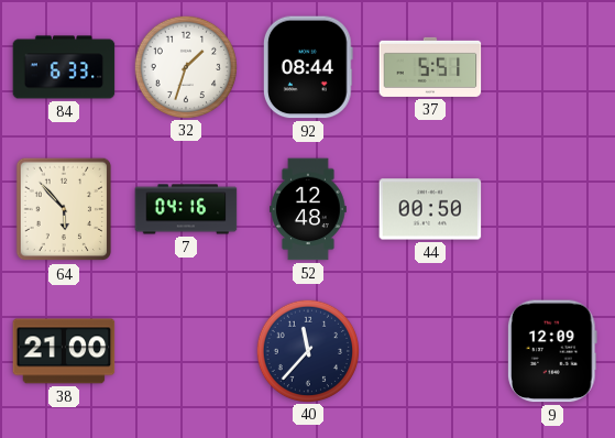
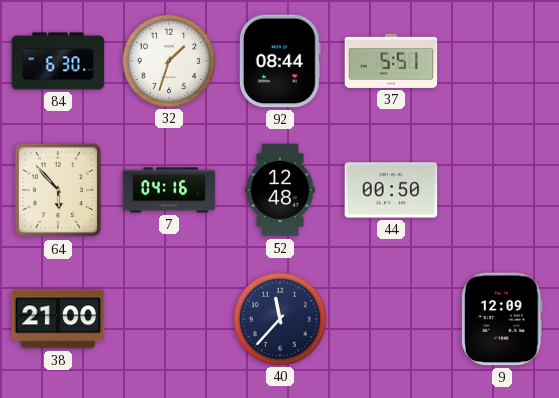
84: 6:33 -> 6:30
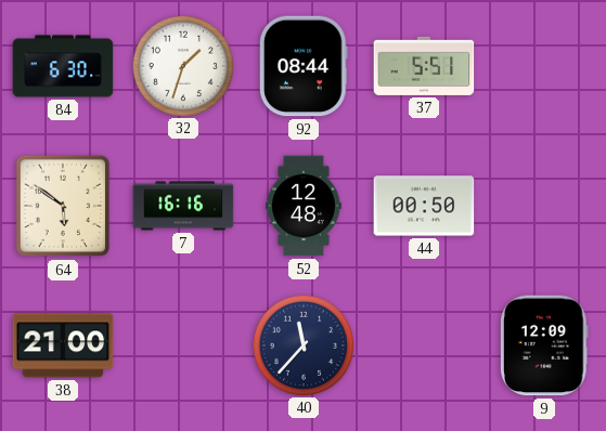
64: 5:53 -> 5:51
7: 04:16 -> 16:16
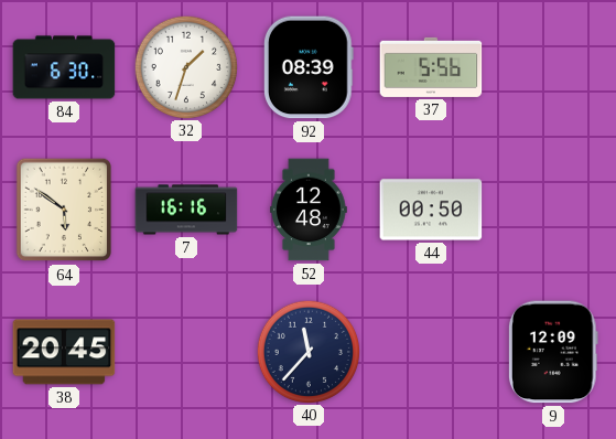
92: 08:44 -> 08:39
37: 5:51 -> 5:56
38: 21:00 -> 20:45
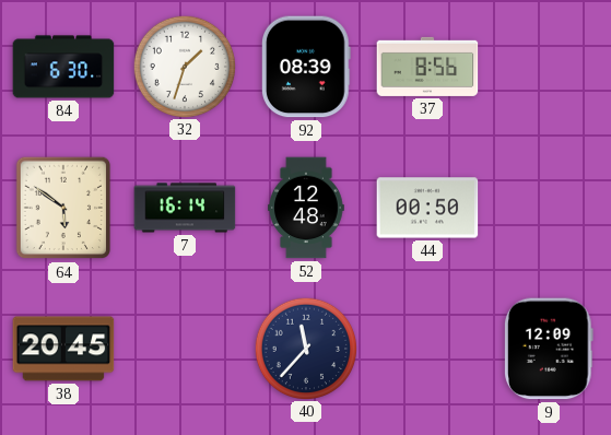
37: 5:56 -> 8:56
7: 16:16 -> 16:14
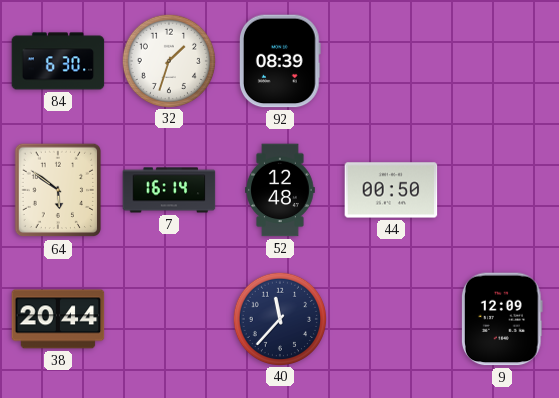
37: 8:56 -> none
38: 20:45 -> 20:44
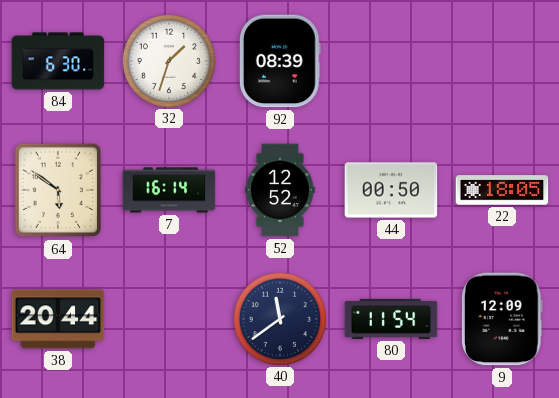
52: 12:48 -> 12:52
22: none -> 18:05
40: 11:37 -> 11:39
80: none -> 11:54
